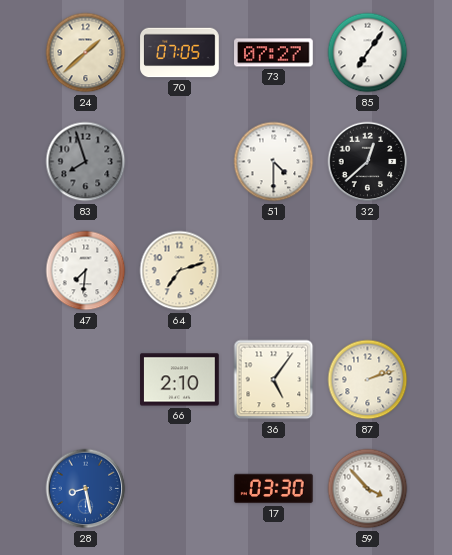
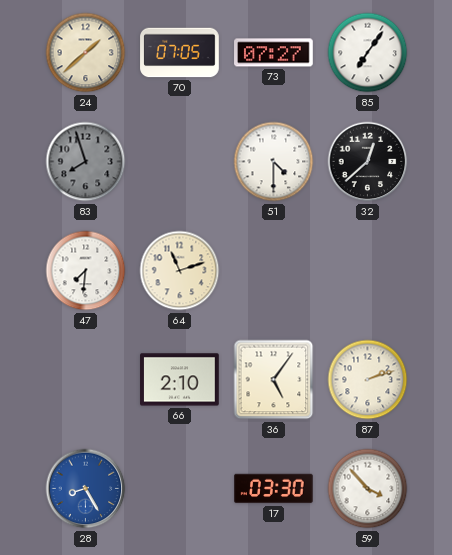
64: 7:12 -> 11:12
28: 8:28 -> 8:25
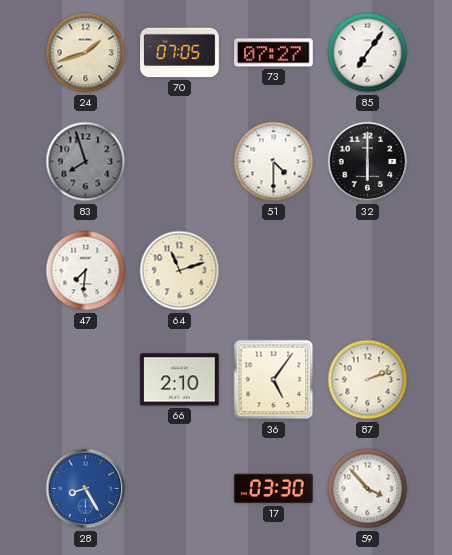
24: 1:38 -> 1:42
32: 12:38 -> 6:00
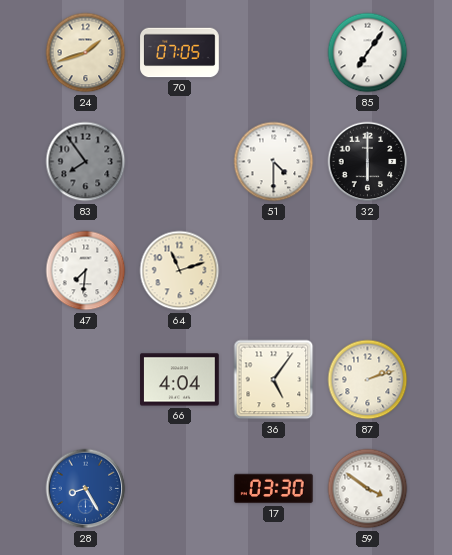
73: 07:27 -> none
83: 7:57 -> 7:54
66: 2:10 -> 4:04
59: 3:53 -> 3:51
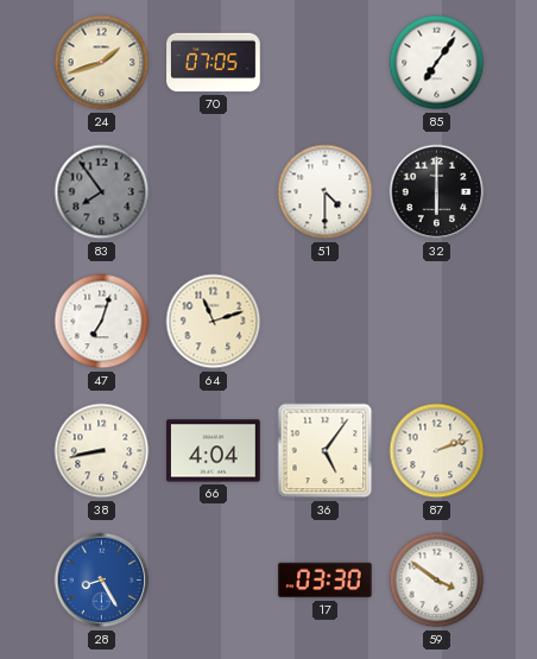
47: 7:31 -> 7:03
38: none -> 8:43
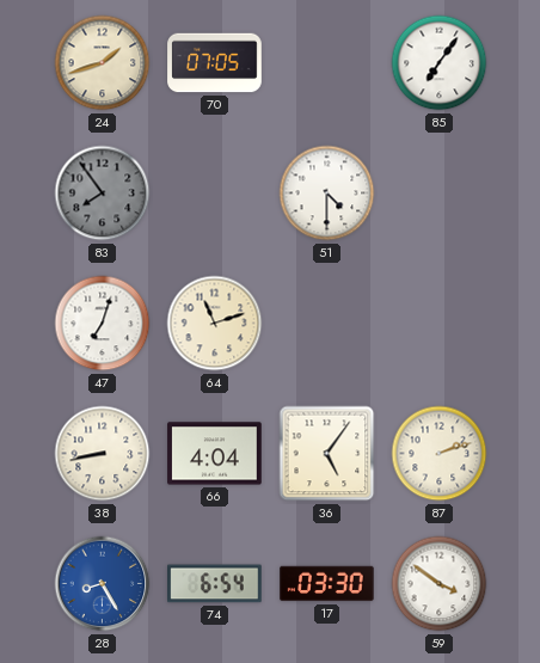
32: 6:00 -> none
74: none -> 6:54
